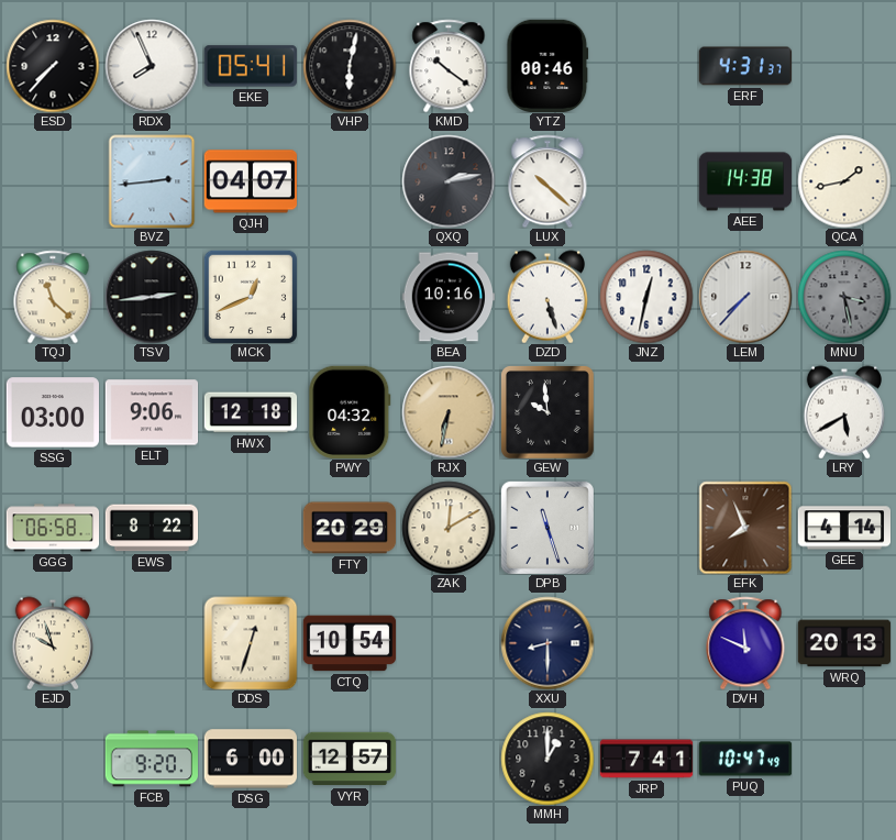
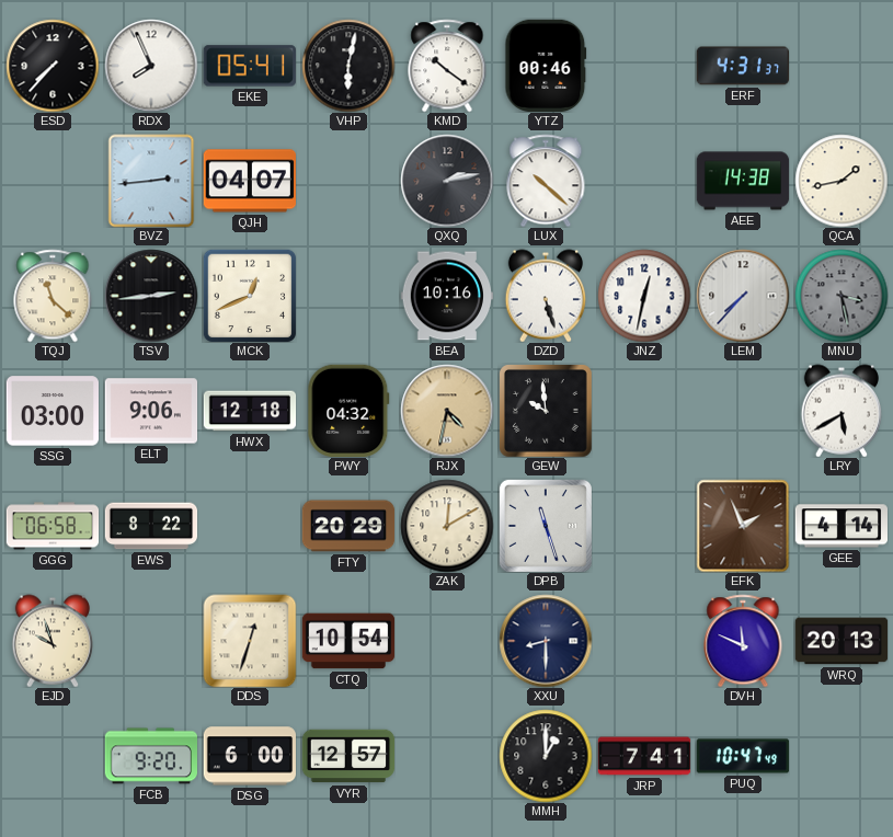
RJX: 6:32 -> 4:32
EFK: 7:56 -> 1:56
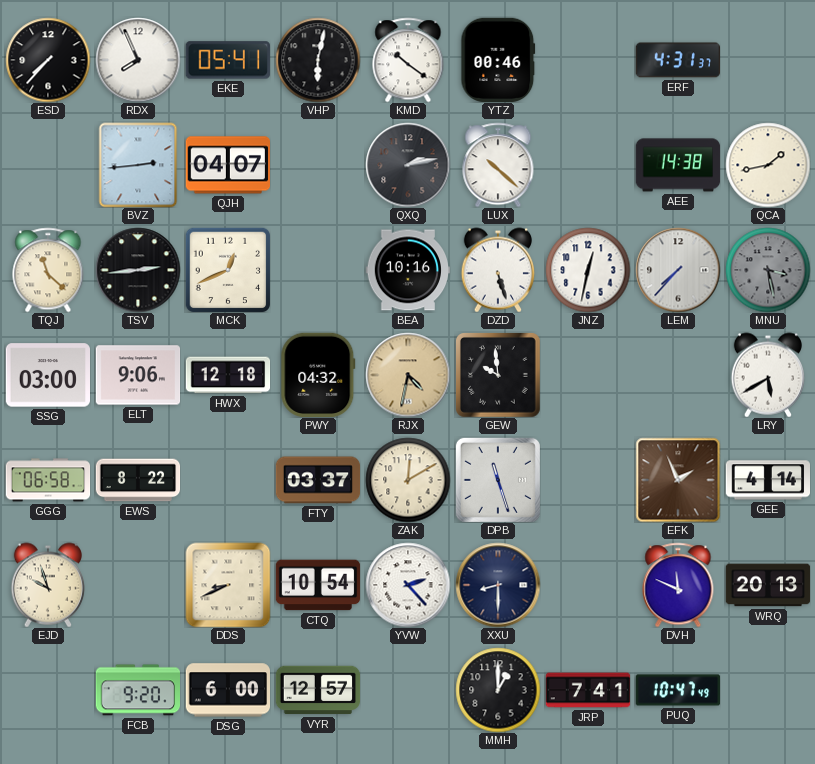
FTY: 20:29 -> 03:37
DDS: 12:33 -> 8:41
YVW: none -> 2:23
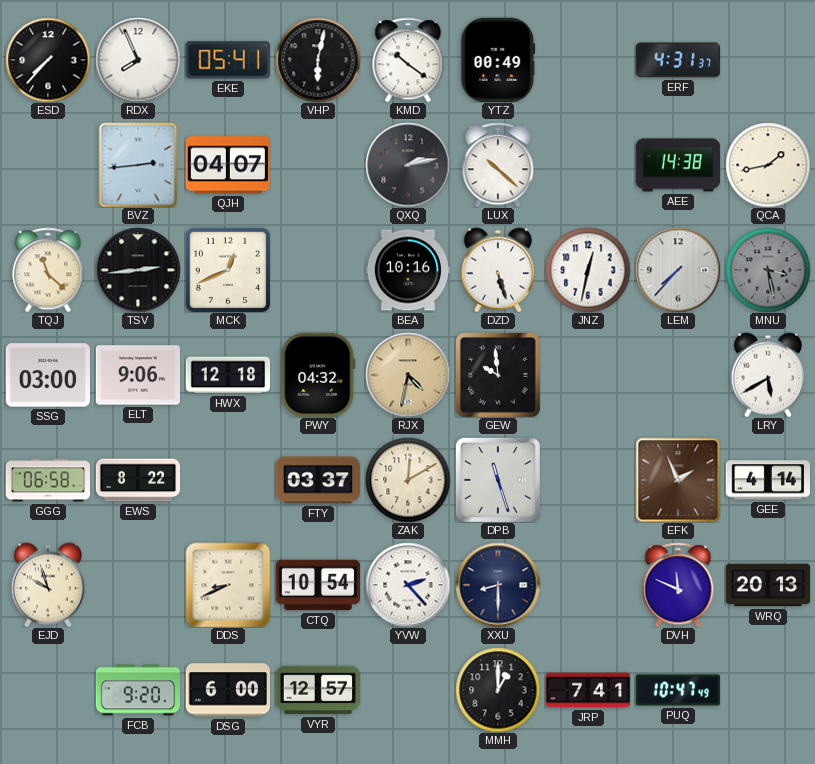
YTZ: 00:46 -> 00:49
